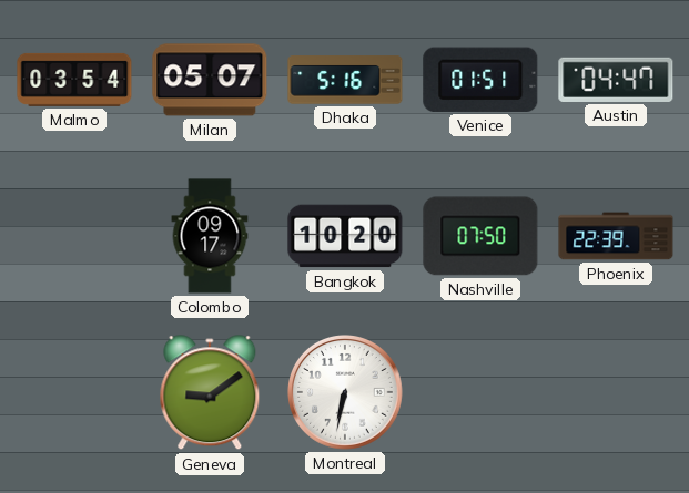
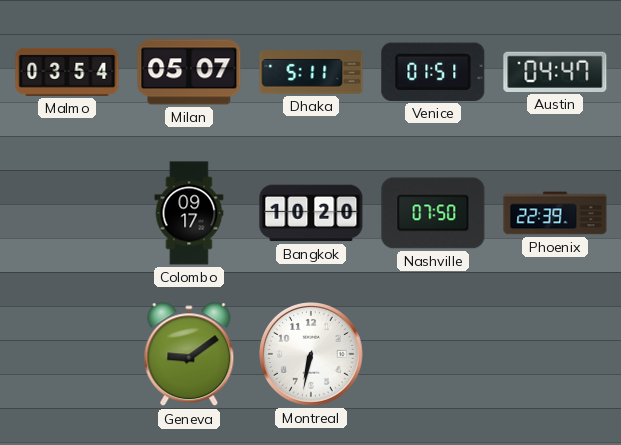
Dhaka: 5:16 -> 5:11
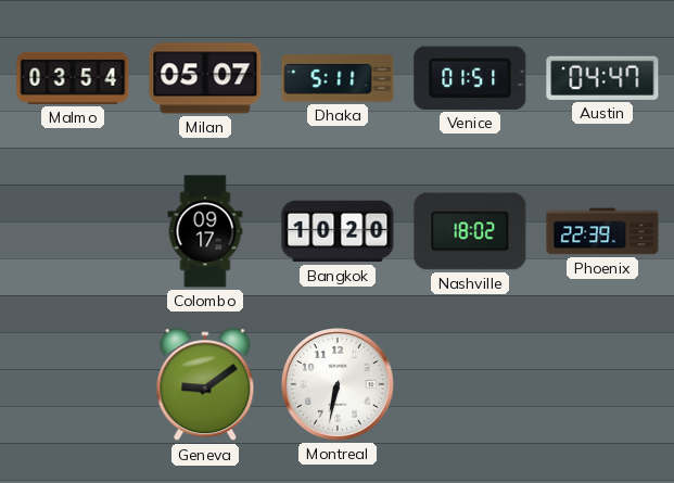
Nashville: 07:50 -> 18:02
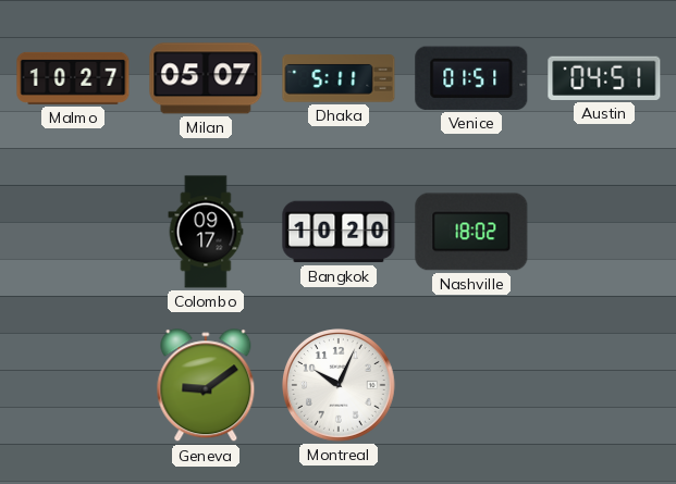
Malmo: 03:54 -> 10:27
Austin: 04:47 -> 04:51
Phoenix: 22:39 -> none
Montreal: 6:32 -> 10:04
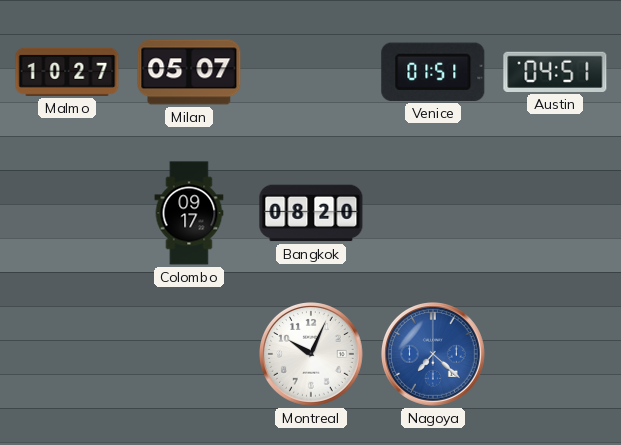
Dhaka: 5:11 -> none
Bangkok: 10:20 -> 08:20
Nashville: 18:02 -> none
Geneva: 9:09 -> none
Nagoya: none -> 7:22
